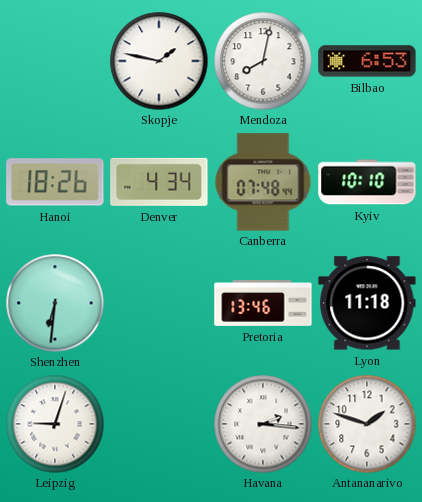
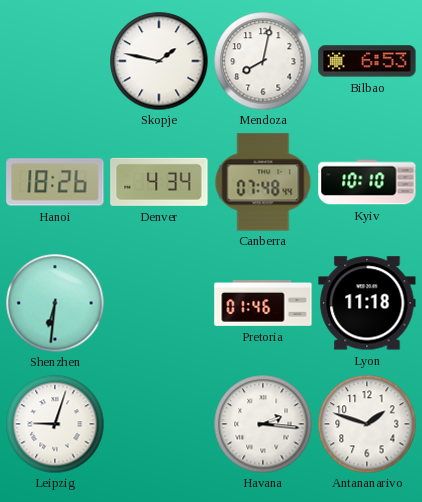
Pretoria: 13:46 -> 01:46
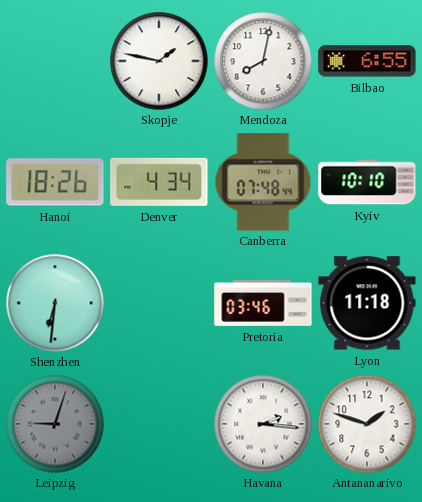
Bilbao: 6:53 -> 6:55
Pretoria: 01:46 -> 03:46
Leipzig dial: white -> grey
